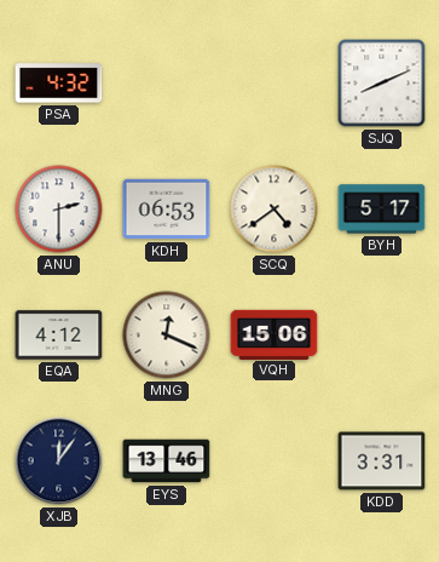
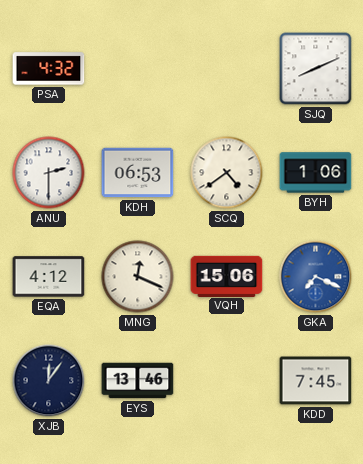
BYH: 5:17 -> 1:06
GKA: none -> 7:19
KDD: 3:31 -> 7:45
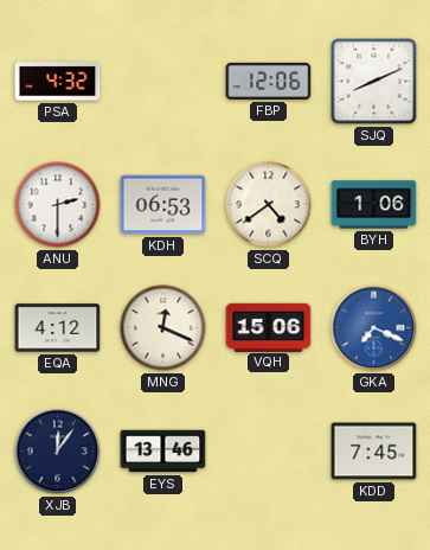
FBP: none -> 12:06
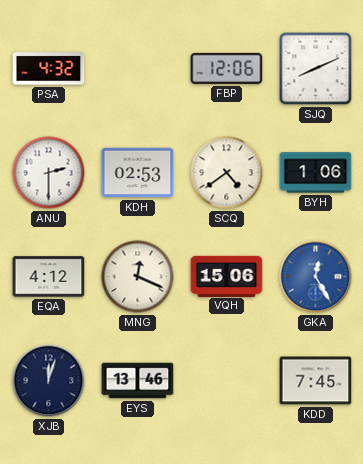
KDH: 06:53 -> 02:53
GKA: 7:19 -> 12:25
XJB: 12:06 -> 12:03
